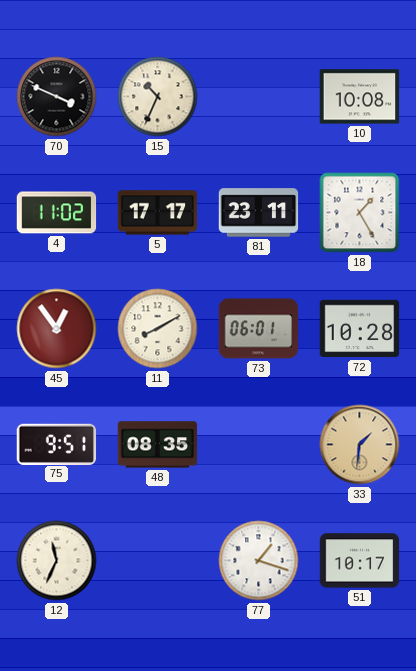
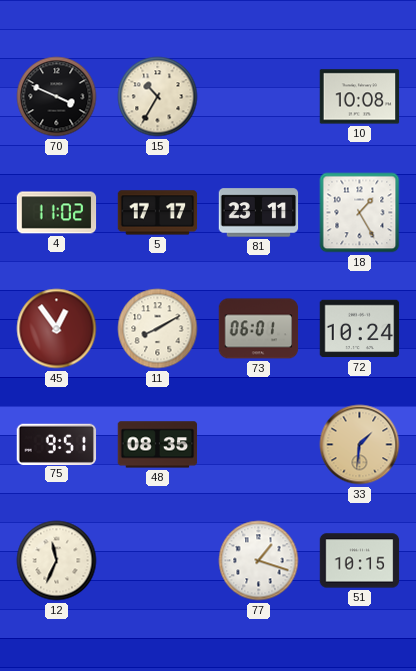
15: 10:34 -> 10:35
72: 10:28 -> 10:24
51: 10:17 -> 10:15
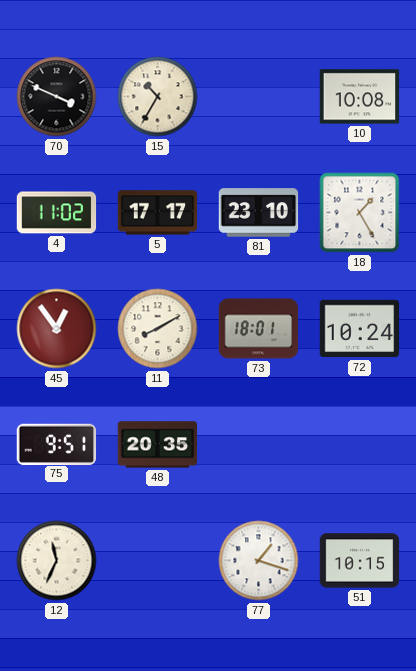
81: 23:11 -> 23:10
73: 06:01 -> 18:01
48: 08:35 -> 20:35
33: 1:31 -> none
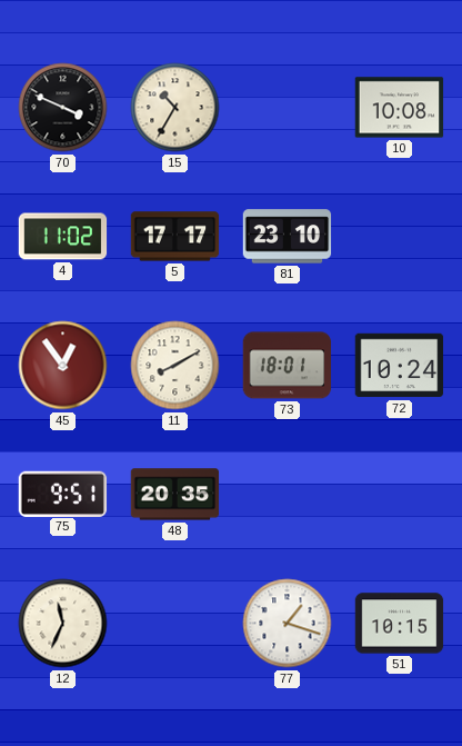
18: 1:25 -> none
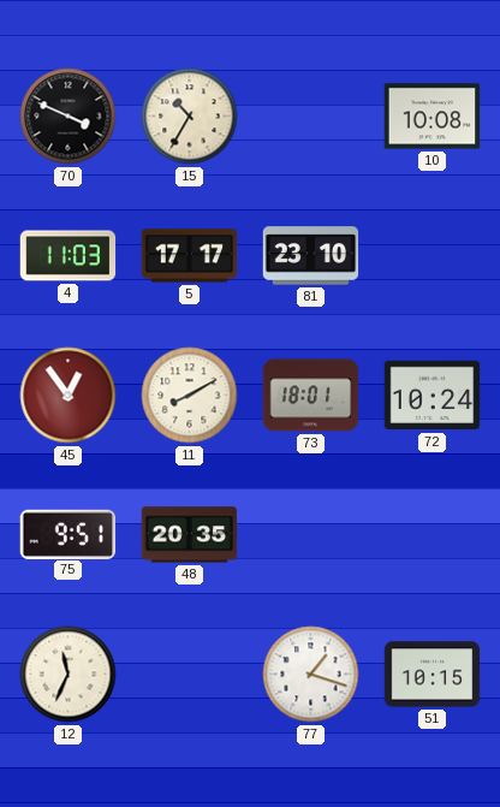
4: 11:02 -> 11:03
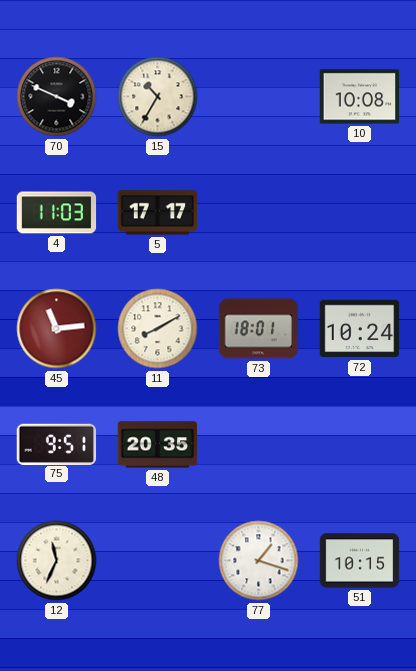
81: 23:10 -> none
45: 12:54 -> 11:14
